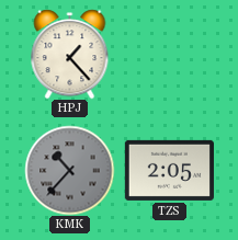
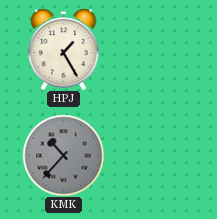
HPJ: 1:23 -> 1:25
TZS: 2:05 -> none
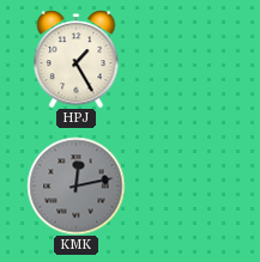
KMK: 10:37 -> 12:13
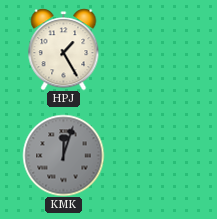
KMK: 12:13 -> 12:03
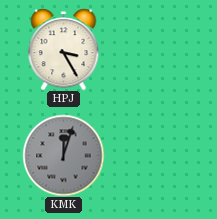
HPJ: 1:25 -> 3:25
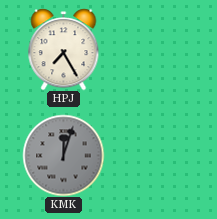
HPJ: 3:25 -> 7:25
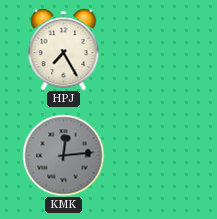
KMK: 12:03 -> 12:14
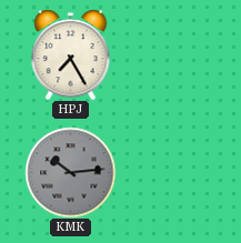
KMK: 12:14 -> 10:14
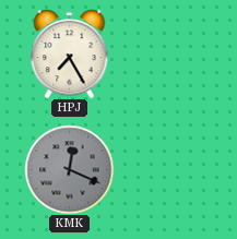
KMK: 10:14 -> 12:19
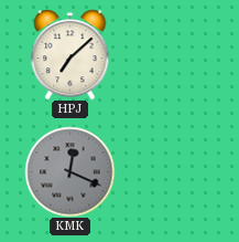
HPJ: 7:25 -> 7:08
